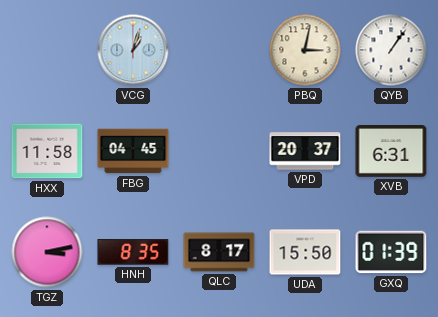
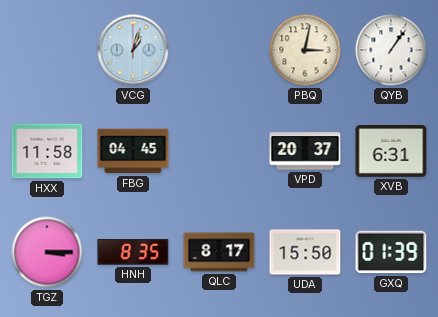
TGZ: 3:13 -> 3:15
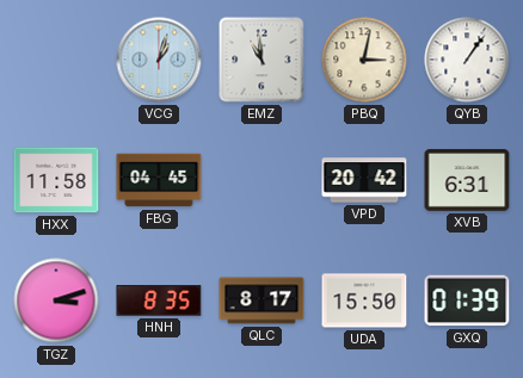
EMZ: none -> 10:59
VPD: 20:37 -> 20:42
TGZ: 3:15 -> 3:12
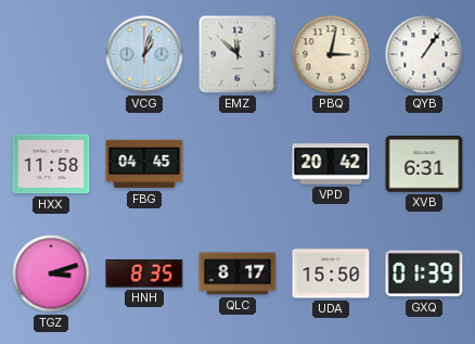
EMZ: 10:59 -> 11:52
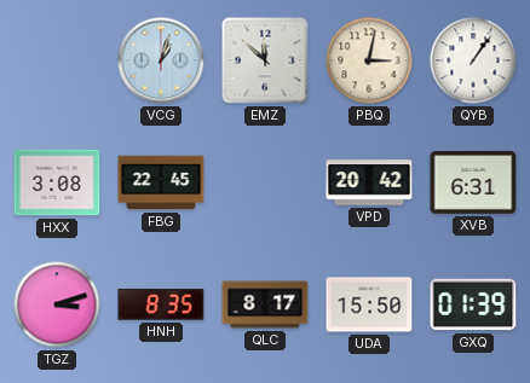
HXX: 11:58 -> 3:08
FBG: 04:45 -> 22:45
